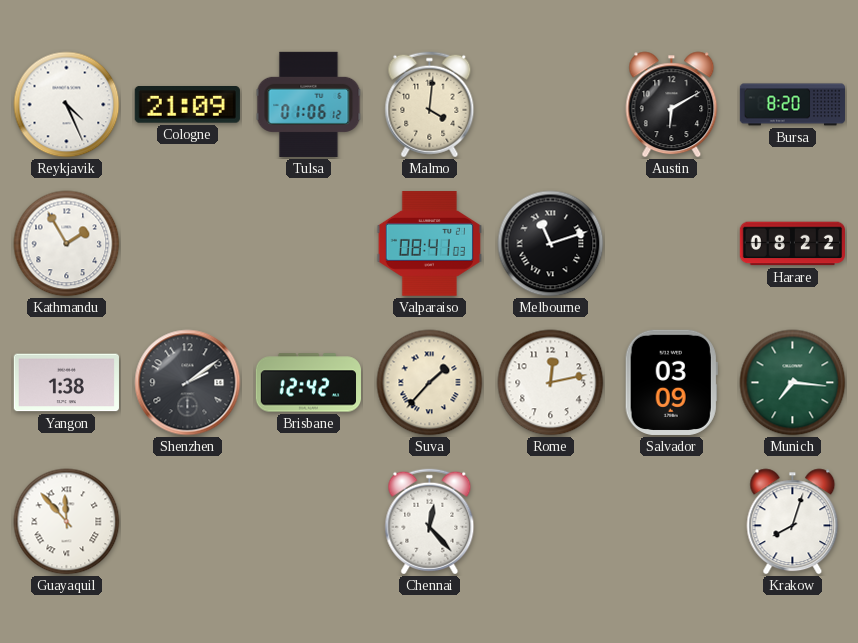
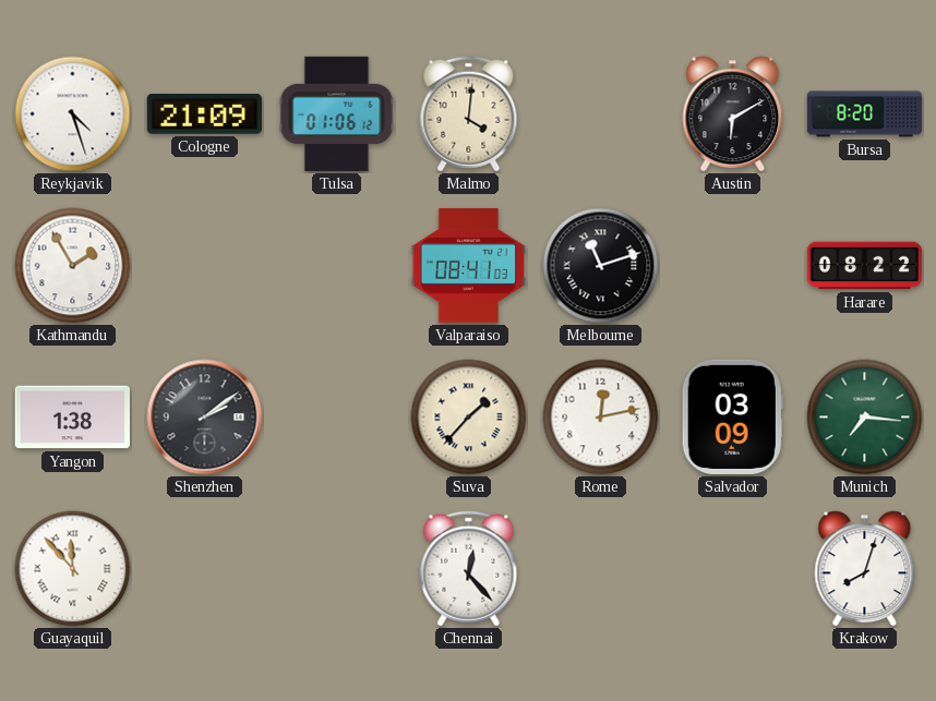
Reykjavik: 4:26 -> 4:27
Brisbane: 12:42 -> none
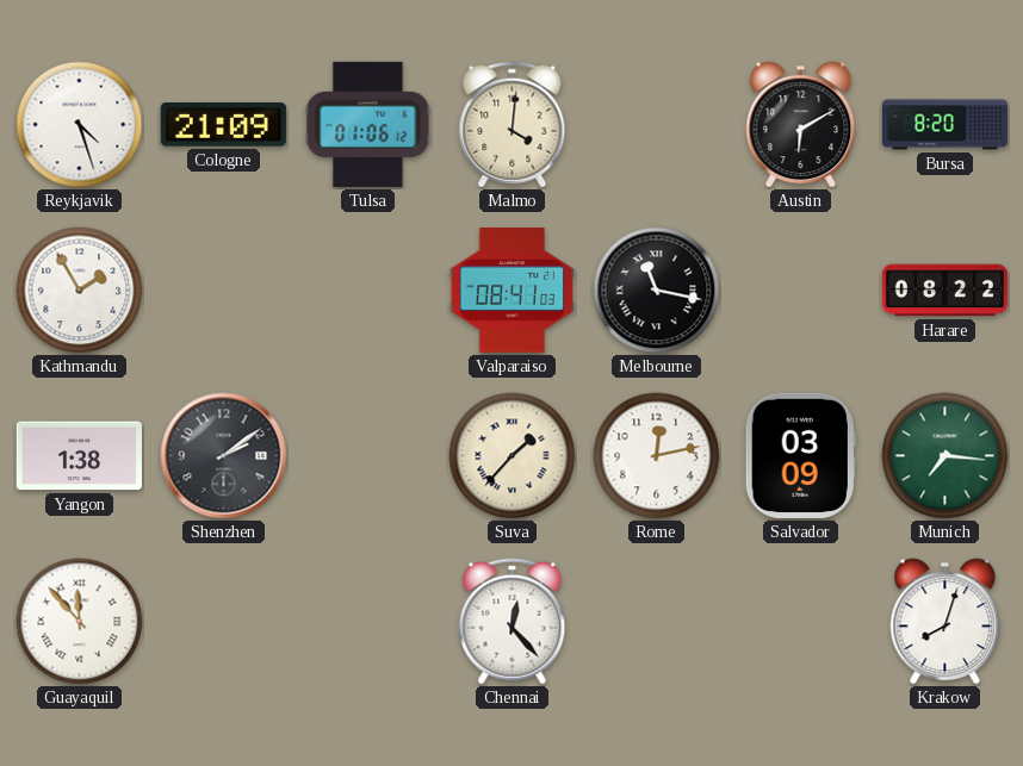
Melbourne: 11:12 -> 11:17
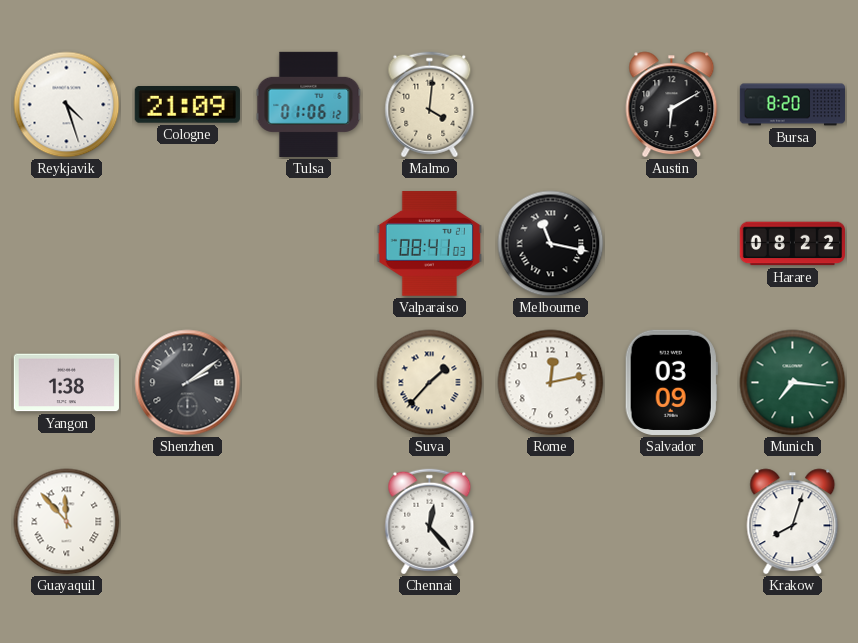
Kathmandu: 1:55 -> none
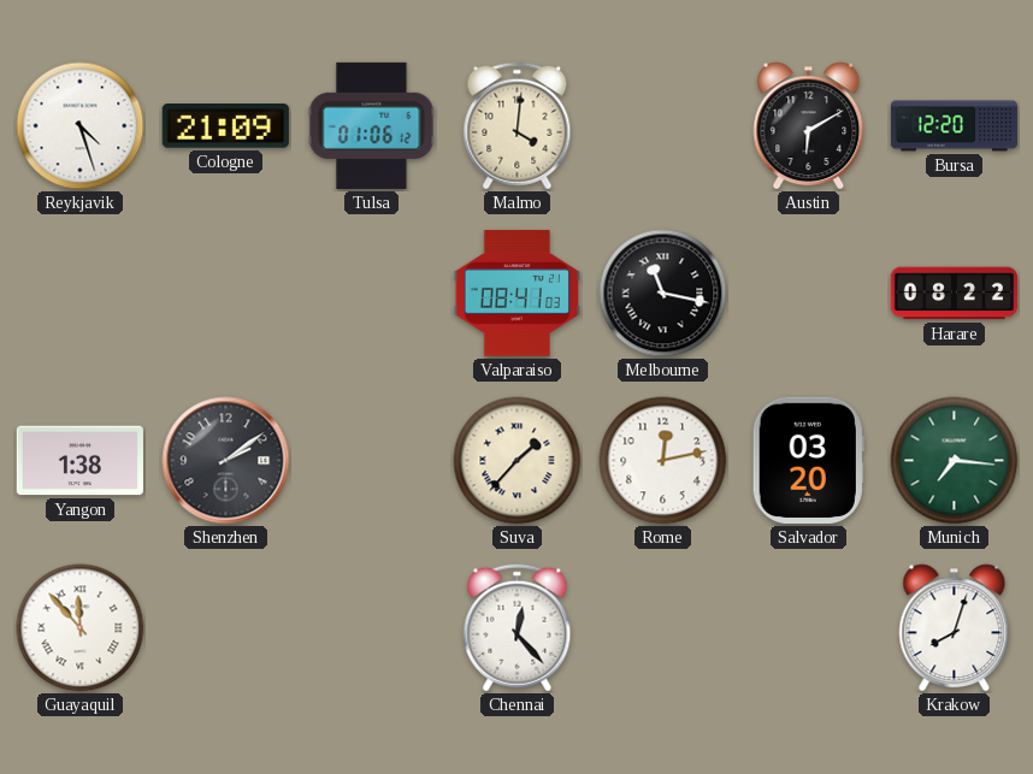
Bursa: 8:20 -> 12:20
Salvador: 03:09 -> 03:20
